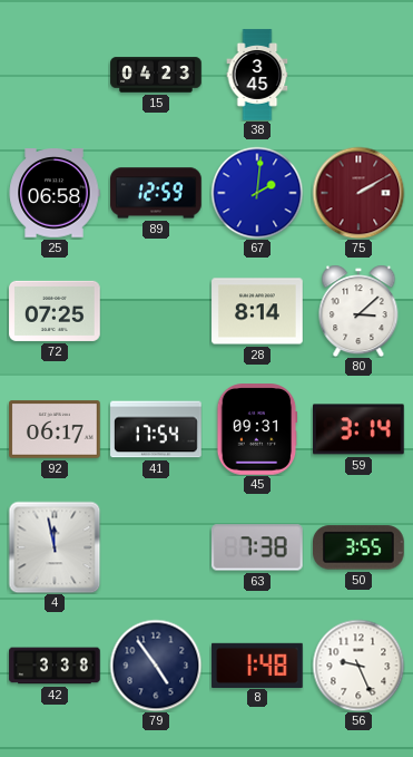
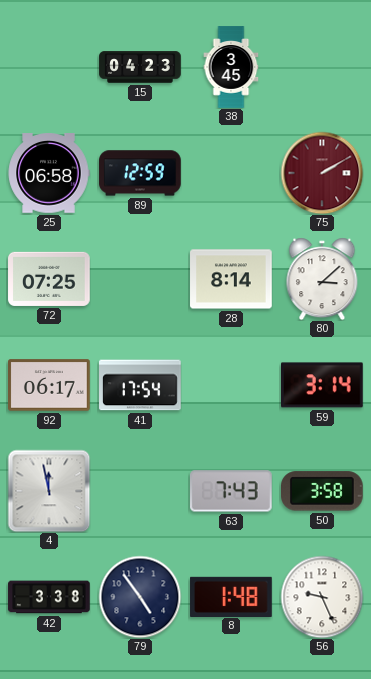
67: 2:01 -> none
45: 09:31 -> none
63: 7:38 -> 7:43
50: 3:55 -> 3:58
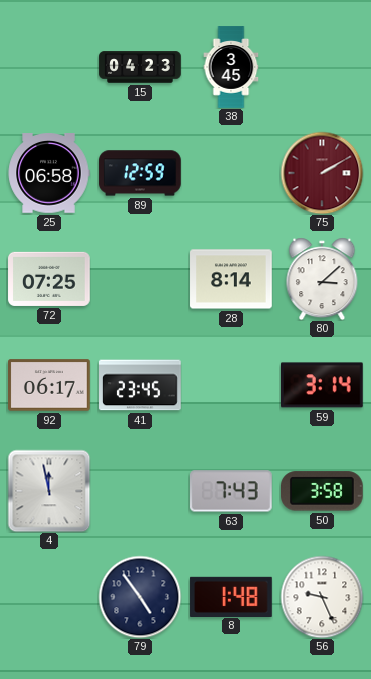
41: 17:54 -> 23:45
42: 3:38 -> none
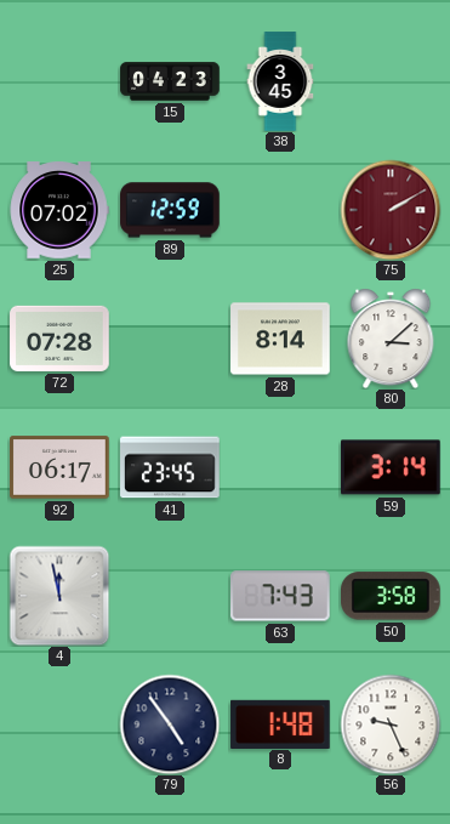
25: 06:58 -> 07:02
72: 07:25 -> 07:28
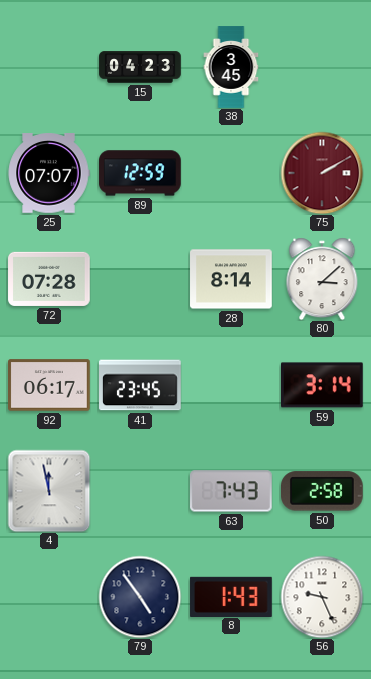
25: 07:02 -> 07:07
50: 3:58 -> 2:58
8: 1:48 -> 1:43
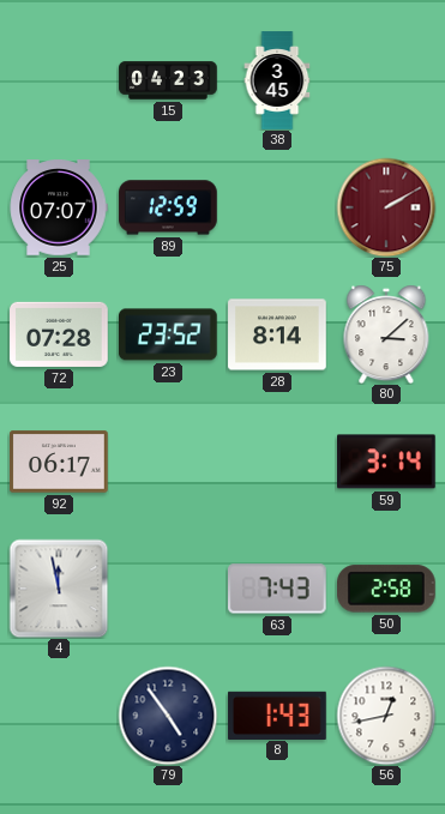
23: none -> 23:52
41: 23:45 -> none
56: 9:26 -> 12:43
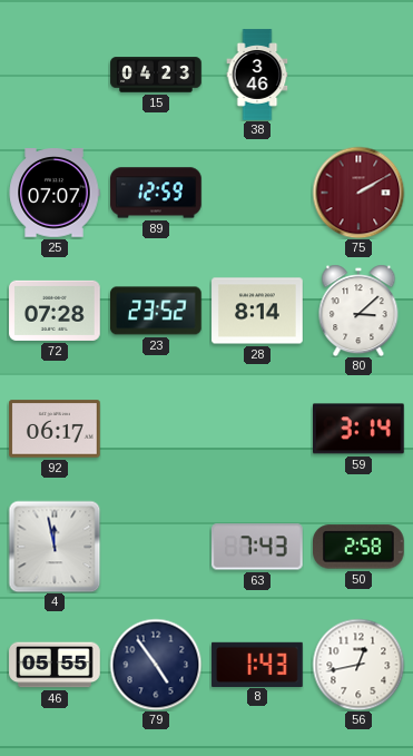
38: 3:45 -> 3:46
46: none -> 05:55
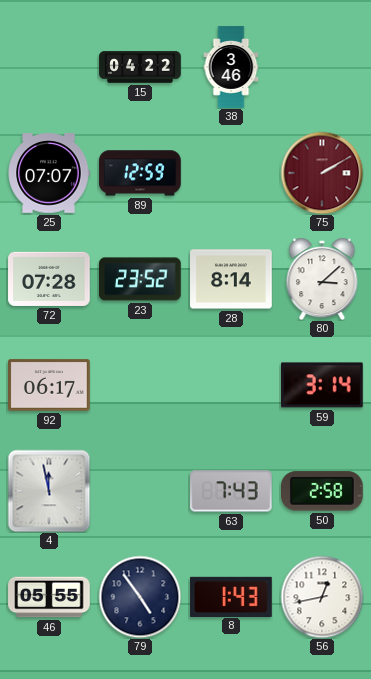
15: 04:23 -> 04:22
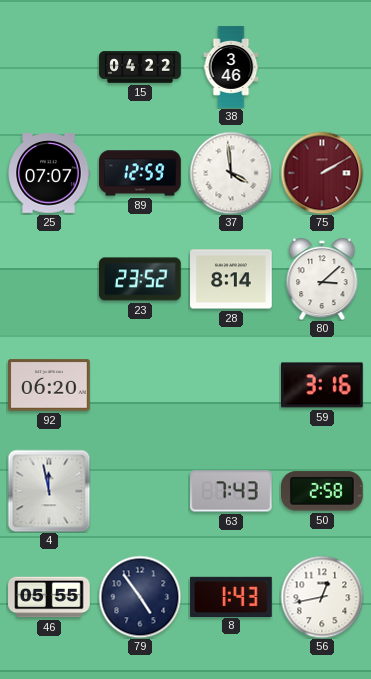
37: none -> 3:59
72: 07:28 -> none
92: 06:17 -> 06:20
59: 3:14 -> 3:16
